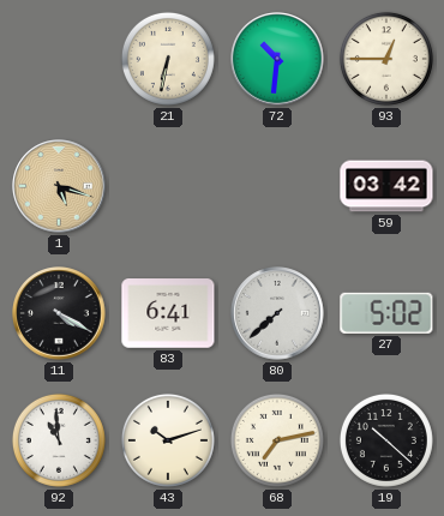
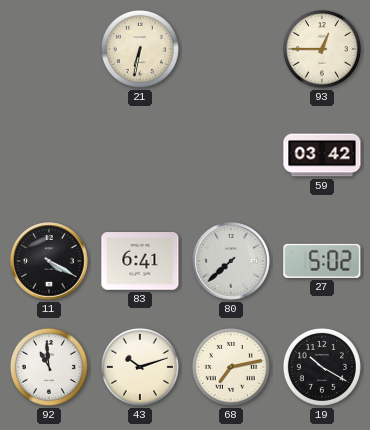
72: 10:31 -> none
1: 5:18 -> none
19: 10:22 -> 10:20
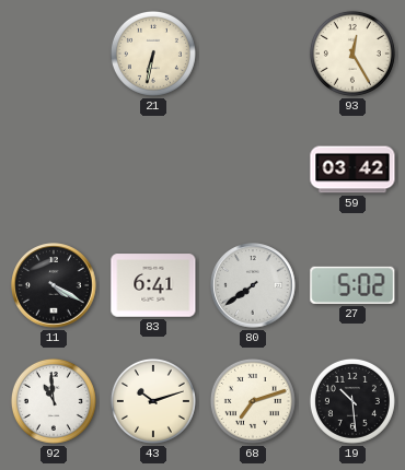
93: 12:45 -> 12:25
80: 7:38 -> 7:39
68: 7:13 -> 7:12
19: 10:20 -> 10:29
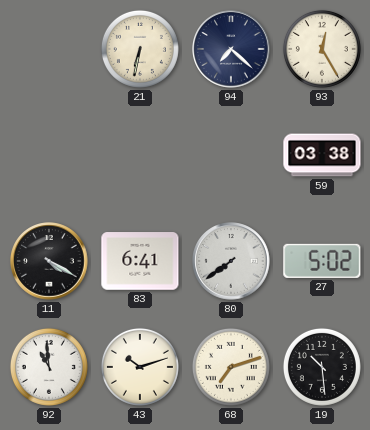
94: none -> 7:22
59: 03:42 -> 03:38
